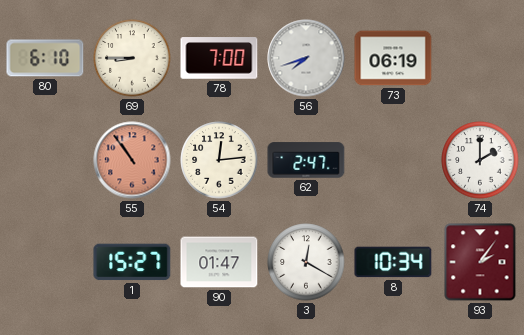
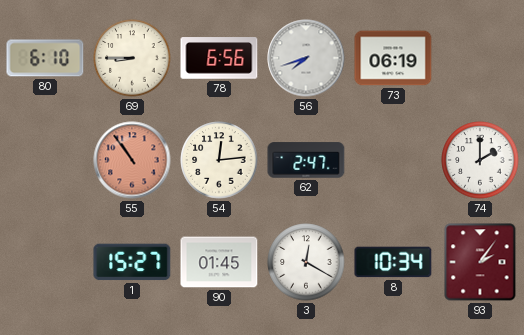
78: 7:00 -> 6:56
90: 01:47 -> 01:45
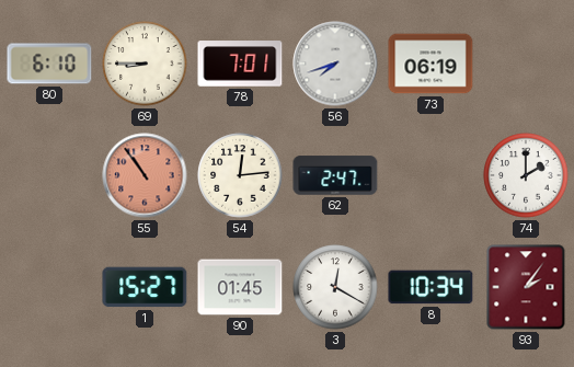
78: 6:56 -> 7:01
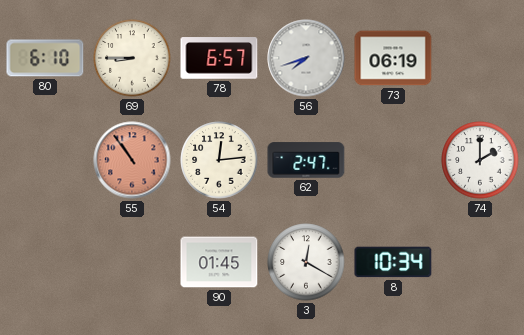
78: 7:01 -> 6:57
1: 15:27 -> none
93: 2:06 -> none
